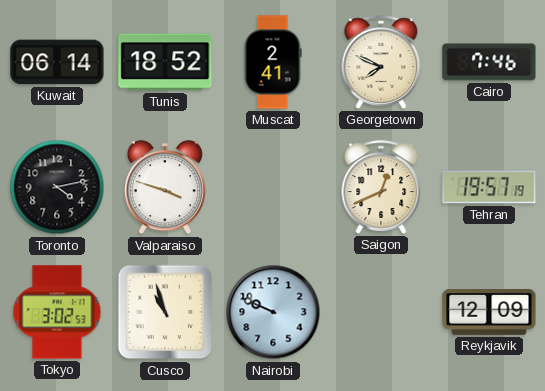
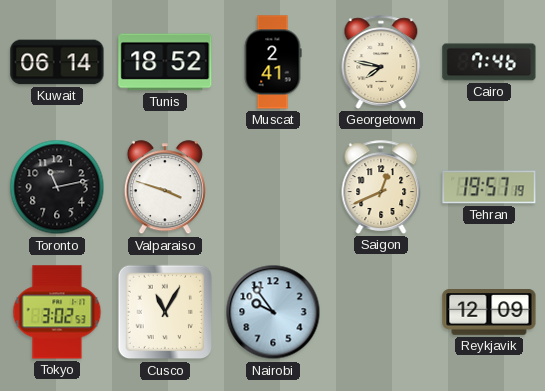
Georgetown: 7:49 -> 7:47
Toronto: 4:13 -> 11:13
Cusco: 10:57 -> 11:05
Nairobi: 9:49 -> 9:54
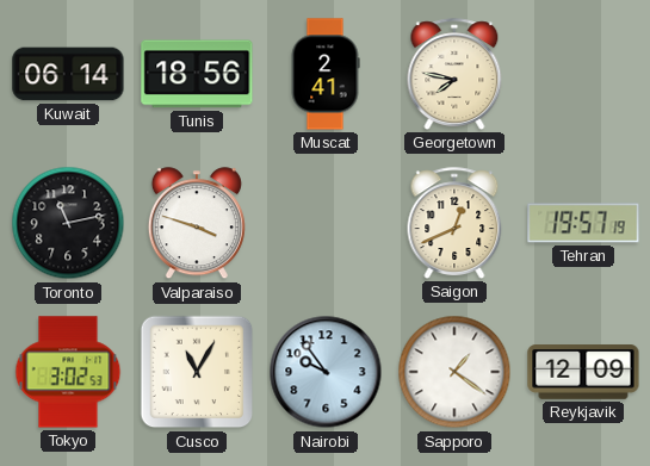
Tunis: 18:52 -> 18:56
Cairo: 7:46 -> none
Sapporo: none -> 1:21
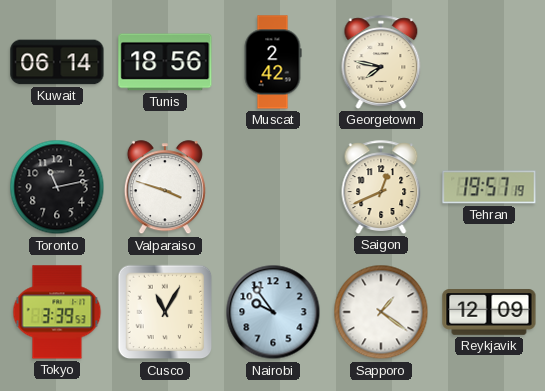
Muscat: 2:41 -> 2:42
Tokyo: 3:02 -> 3:39
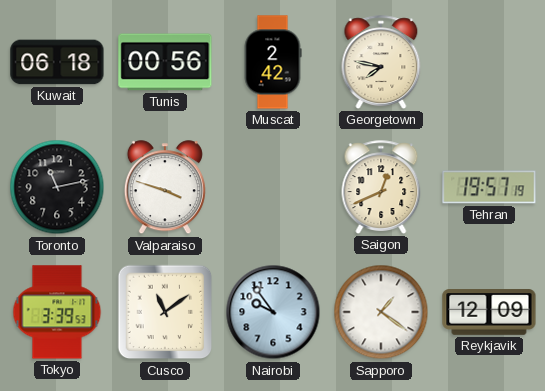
Kuwait: 06:14 -> 06:18
Tunis: 18:56 -> 00:56
Cusco: 11:05 -> 11:09
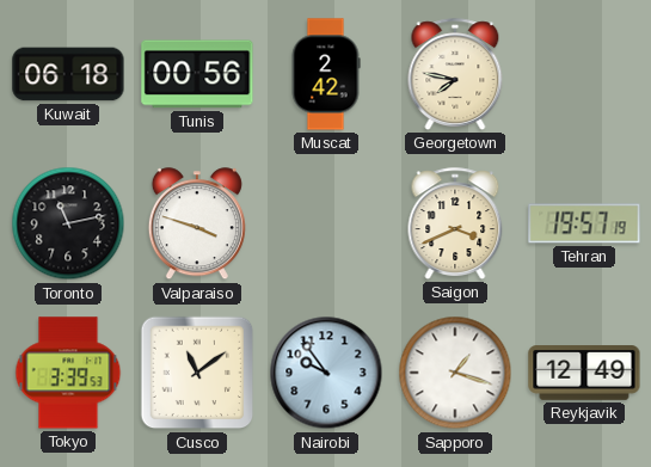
Saigon: 12:41 -> 3:41
Sapporo: 1:21 -> 1:18
Reykjavik: 12:09 -> 12:49
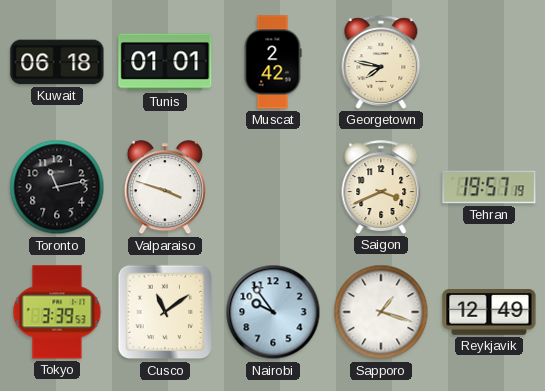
Tunis: 00:56 -> 01:01
